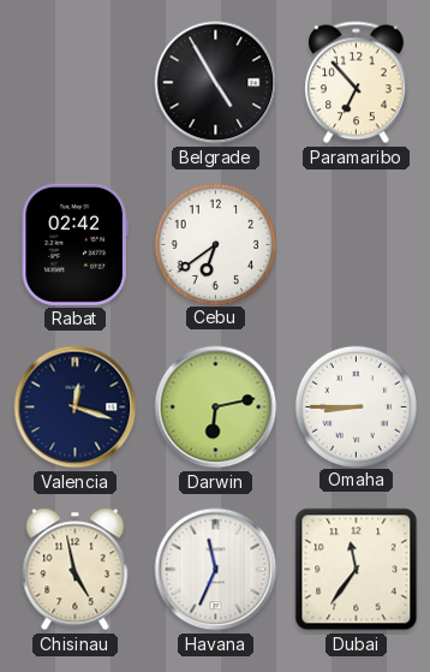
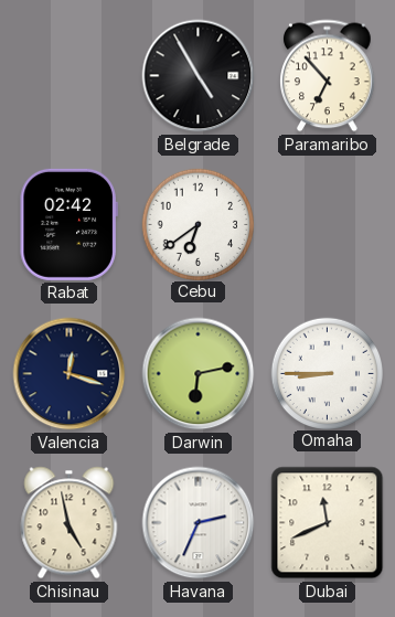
Havana: 11:34 -> 2:34
Dubai: 11:36 -> 11:41
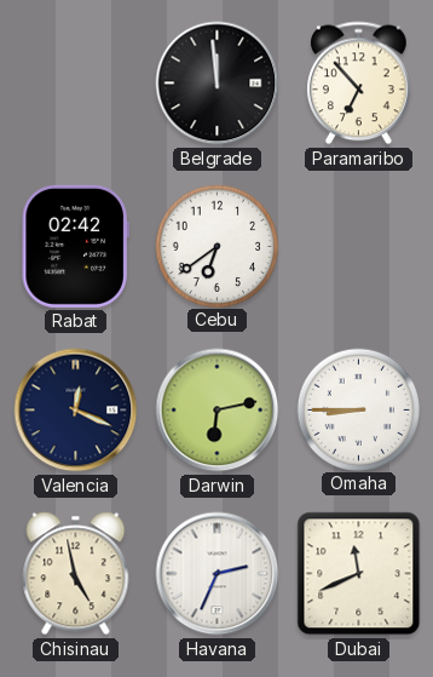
Belgrade: 4:55 -> 11:59
Valencia: 12:18 -> 12:19
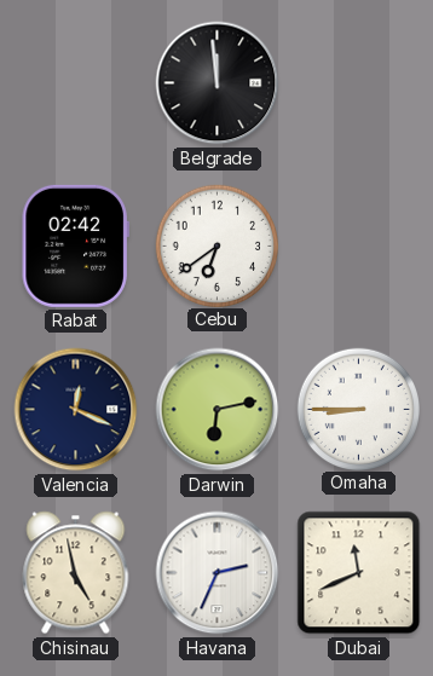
Paramaribo: 6:53 -> none
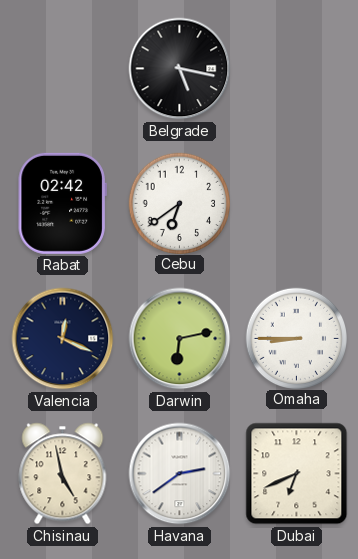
Belgrade: 11:59 -> 5:17
Havana: 2:34 -> 2:39
Dubai: 11:41 -> 6:41
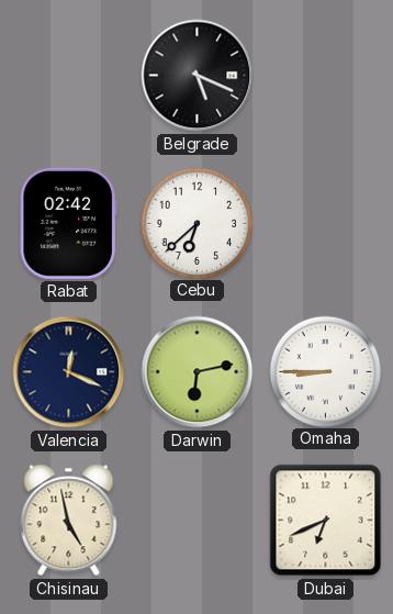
Belgrade: 5:17 -> 5:19
Cebu: 6:39 -> 6:38
Havana: 2:39 -> none
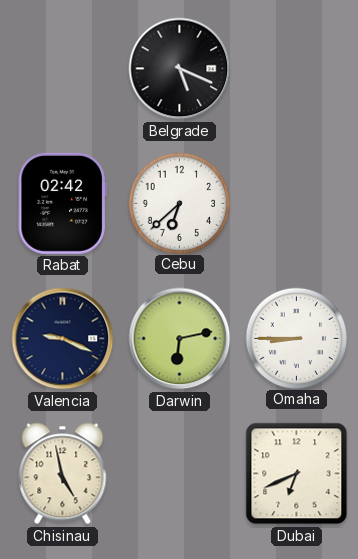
Valencia: 12:19 -> 9:19
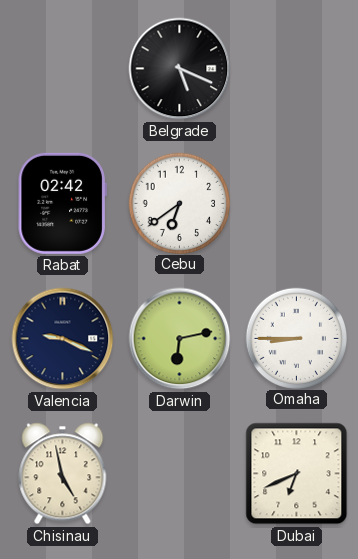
Cebu: 6:38 -> 6:39
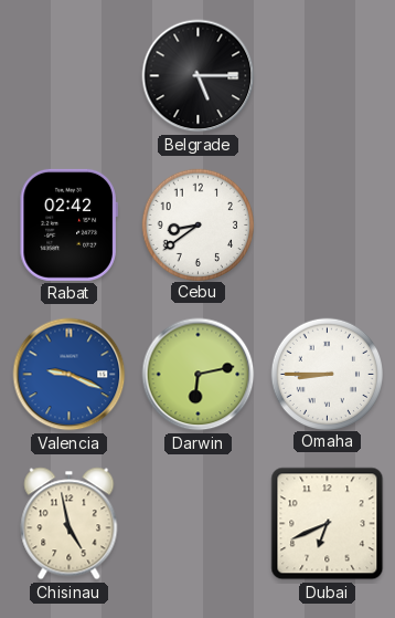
Belgrade: 5:19 -> 5:15
Cebu: 6:39 -> 8:39
Valencia dial: navy -> blue
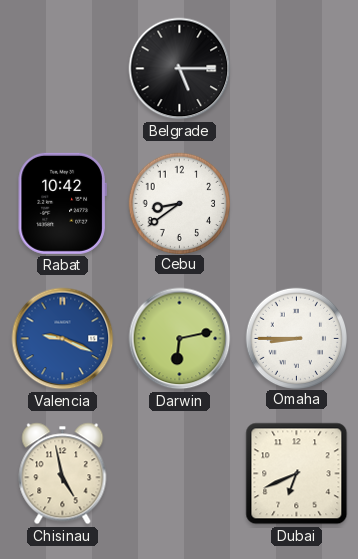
Rabat: 02:42 -> 10:42
